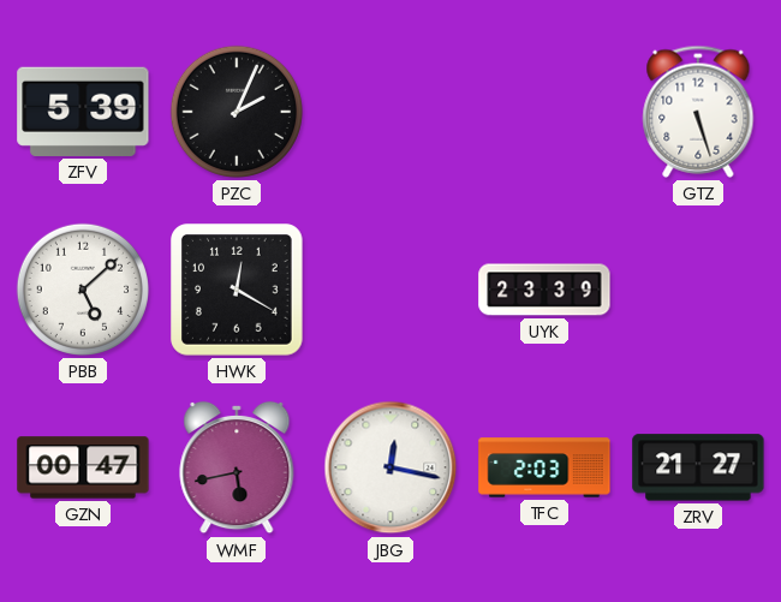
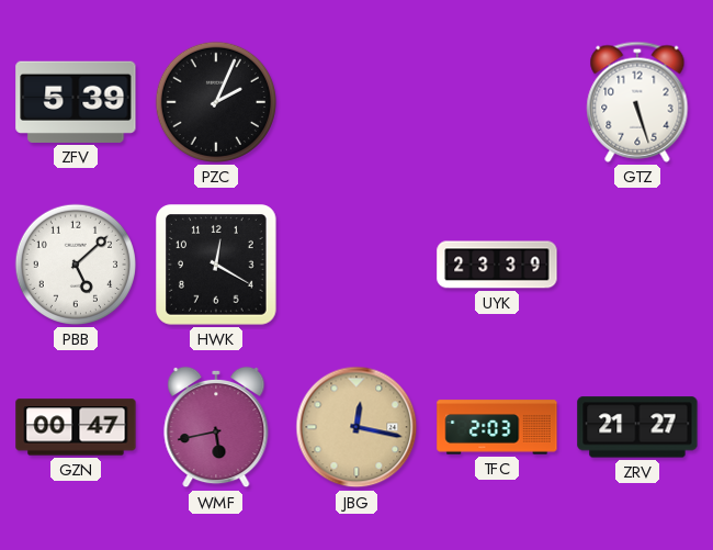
JBG dial: white -> champagne
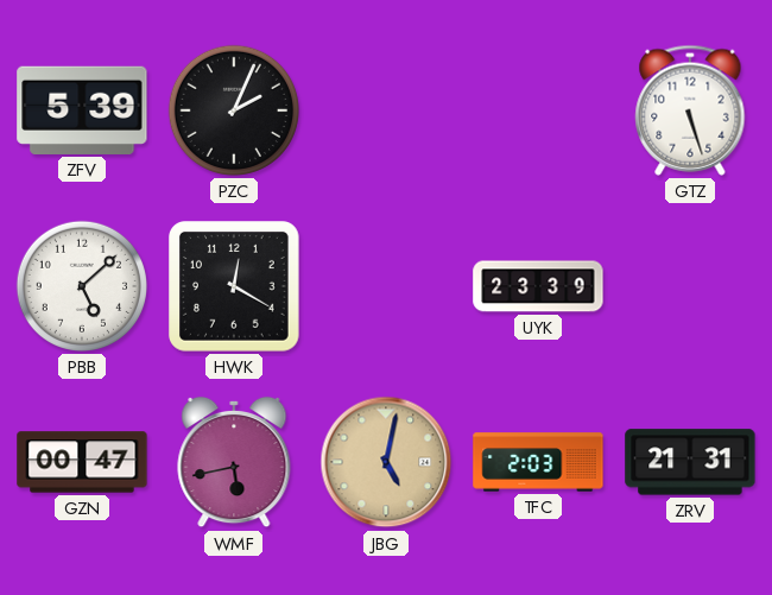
JBG: 12:17 -> 5:02
ZRV: 21:27 -> 21:31
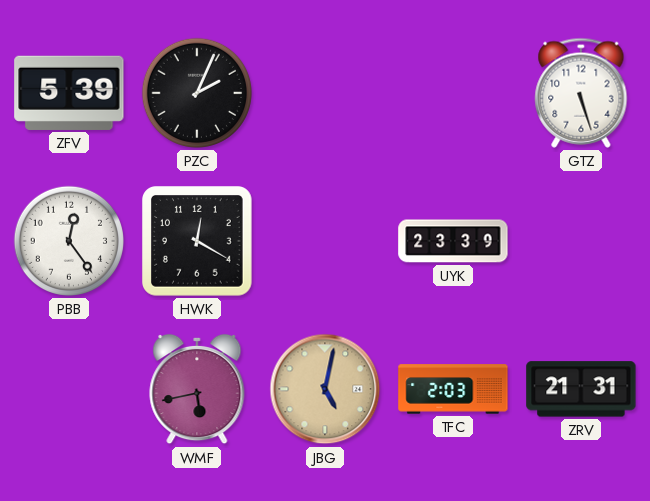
PBB: 5:08 -> 12:24
GZN: 00:47 -> none
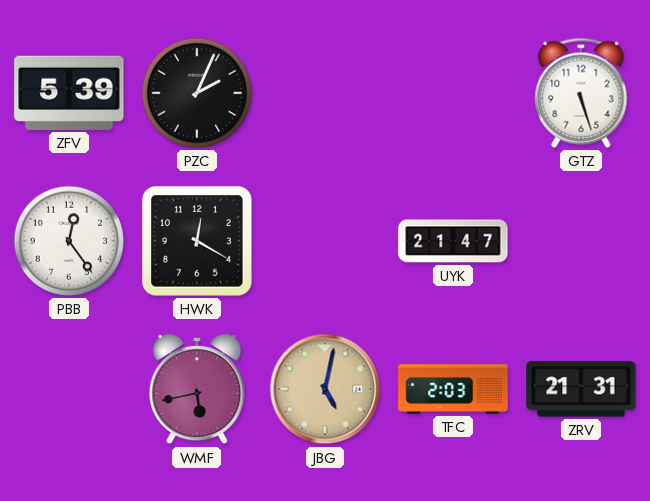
UYK: 23:39 -> 21:47
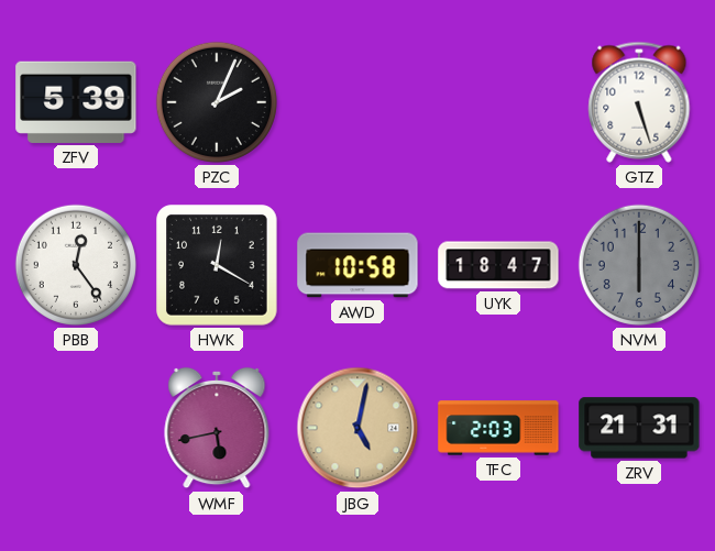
AWD: none -> 10:58
UYK: 21:47 -> 18:47
NVM: none -> 6:00
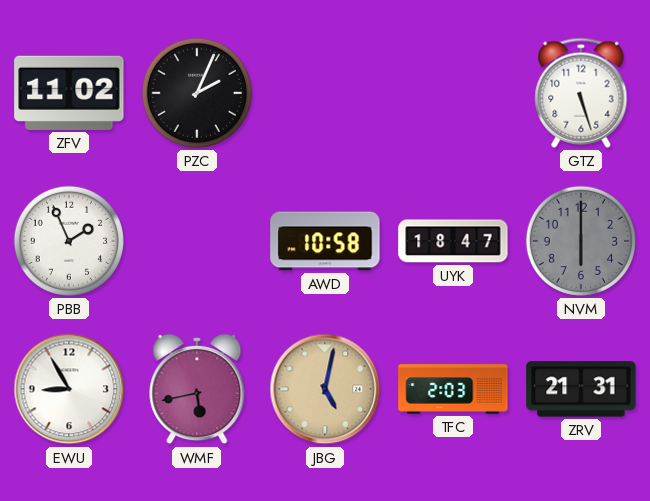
ZFV: 5:39 -> 11:02
PBB: 12:24 -> 1:56
HWK: 12:20 -> none
EWU: none -> 8:55
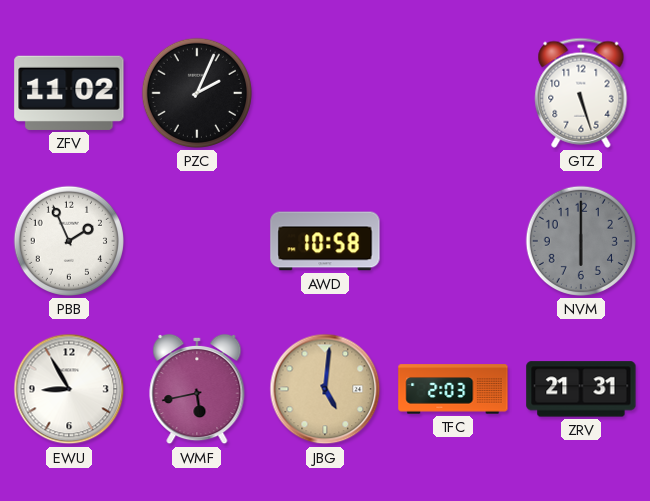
UYK: 18:47 -> none
JBG: 5:02 -> 5:01
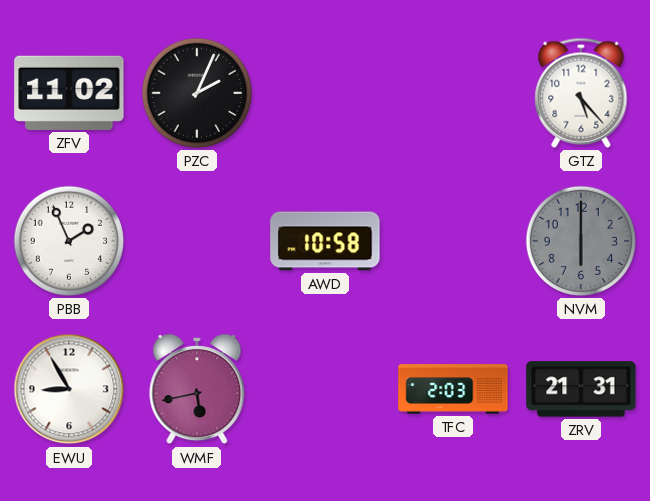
GTZ: 5:27 -> 5:23
JBG: 5:01 -> none
